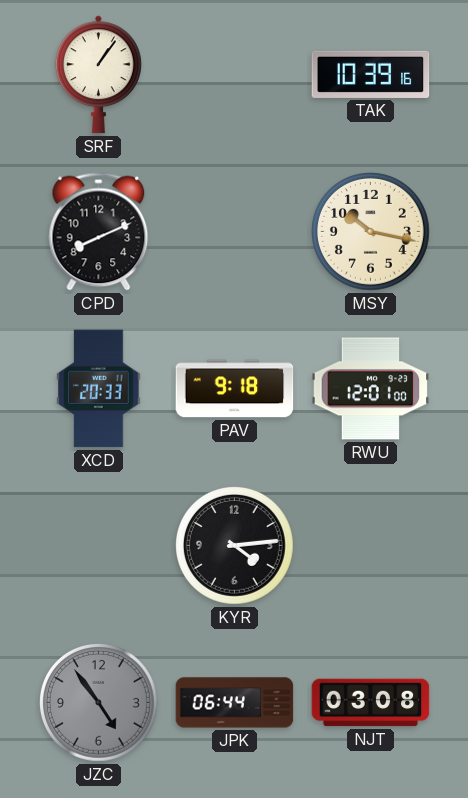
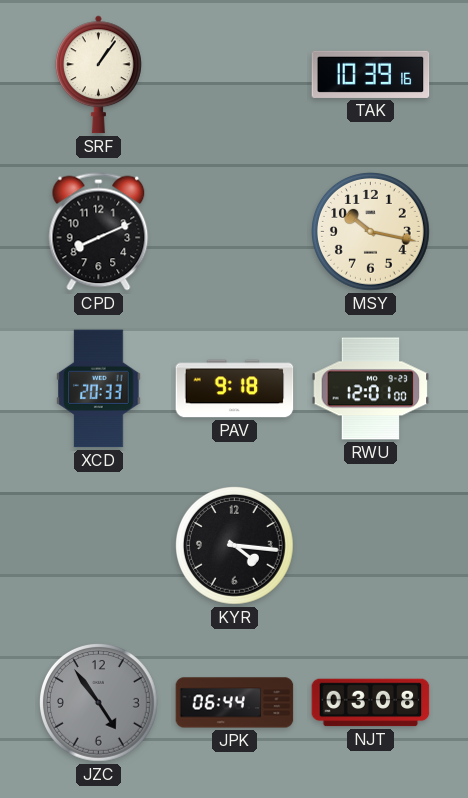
KYR: 4:14 -> 4:16
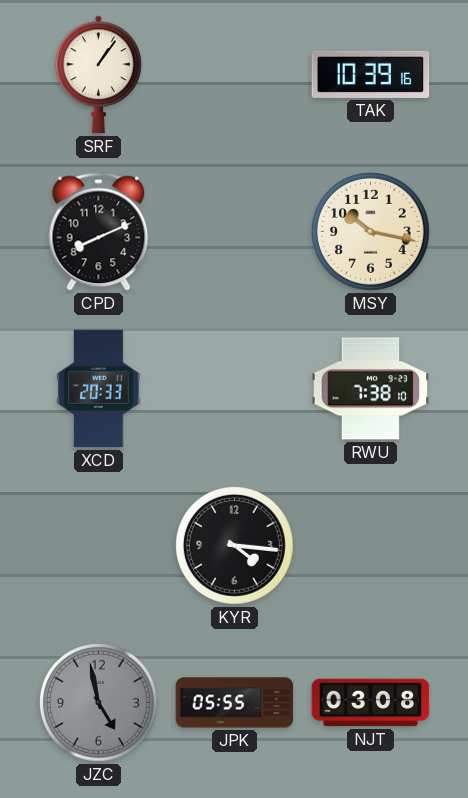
PAV: 9:18 -> none
RWU: 12:01 -> 7:38
JZC: 4:54 -> 4:58
JPK: 06:44 -> 05:55
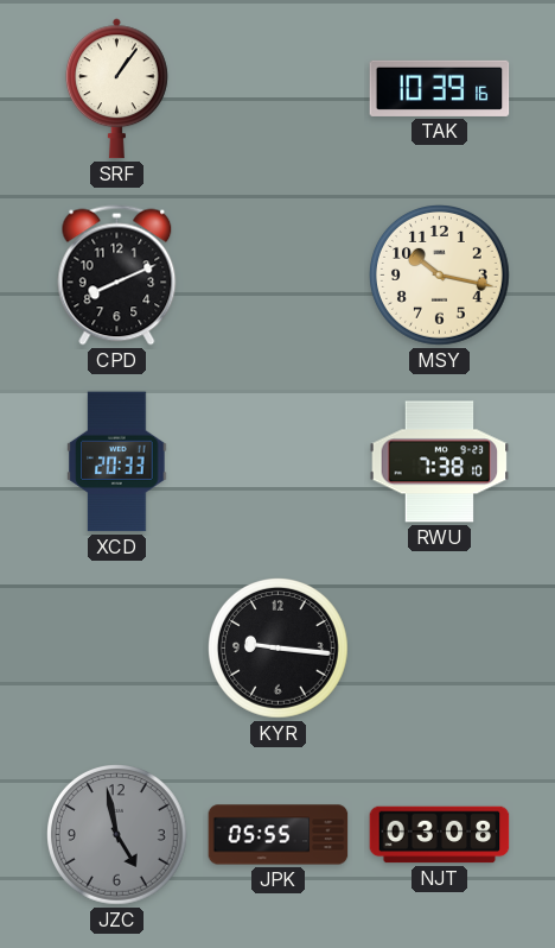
KYR: 4:16 -> 9:16
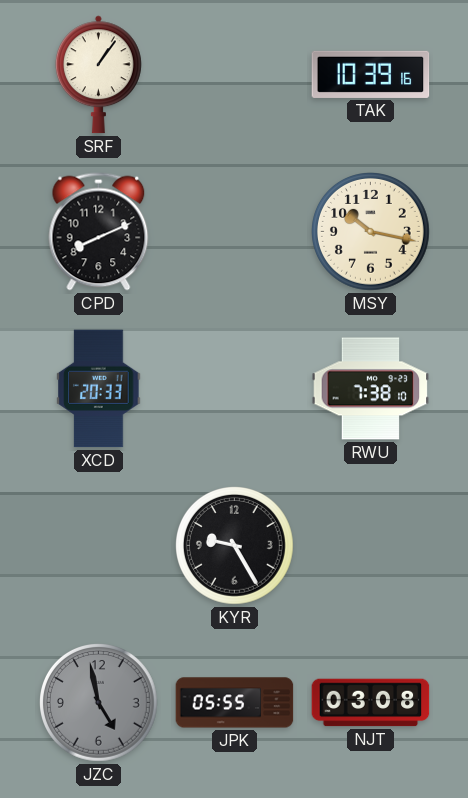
KYR: 9:16 -> 9:25
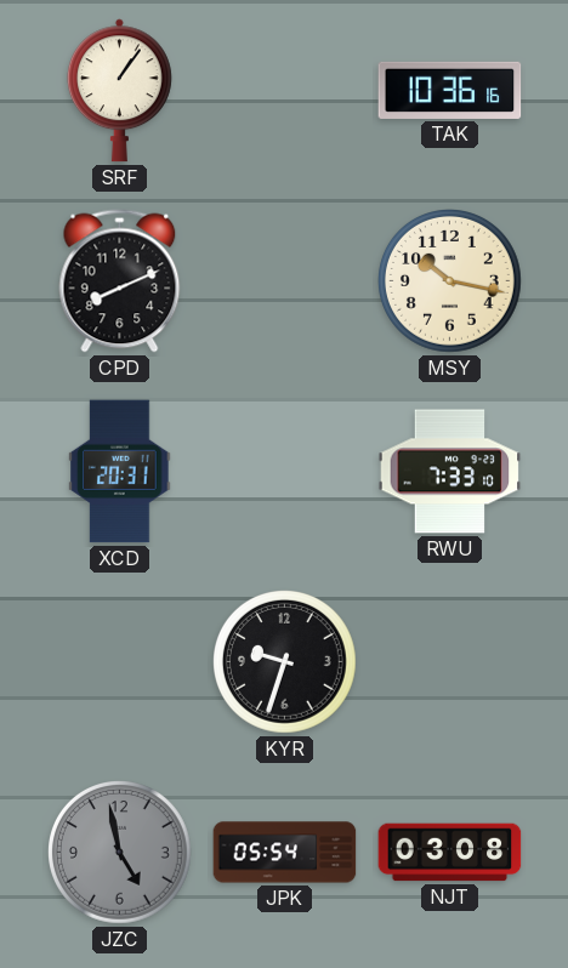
TAK: 10:39 -> 10:36
XCD: 20:33 -> 20:31
RWU: 7:38 -> 7:33
KYR: 9:25 -> 9:33
JPK: 05:55 -> 05:54
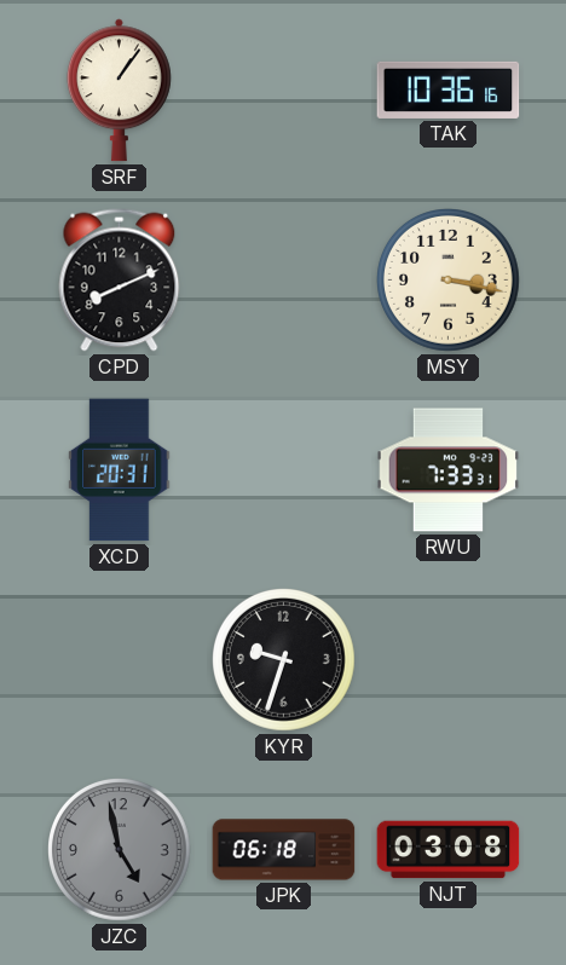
MSY: 10:17 -> 3:17
RWU: 7:33:10 -> 7:33:31
JPK: 05:54 -> 06:18
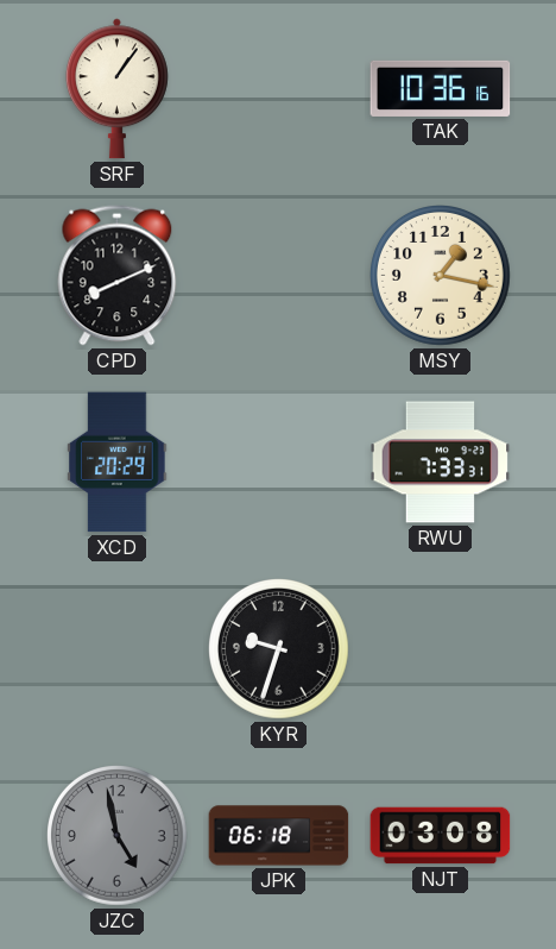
MSY: 3:17 -> 1:17
XCD: 20:31 -> 20:29
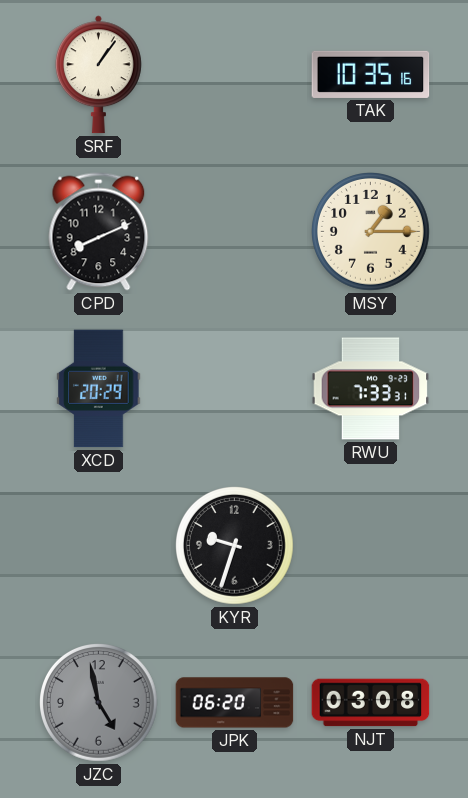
TAK: 10:36 -> 10:35
MSY: 1:17 -> 1:15
JPK: 06:18 -> 06:20
